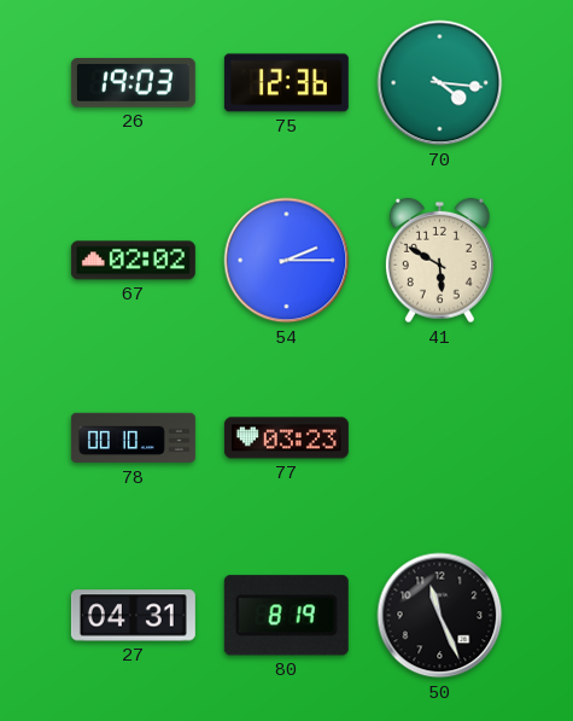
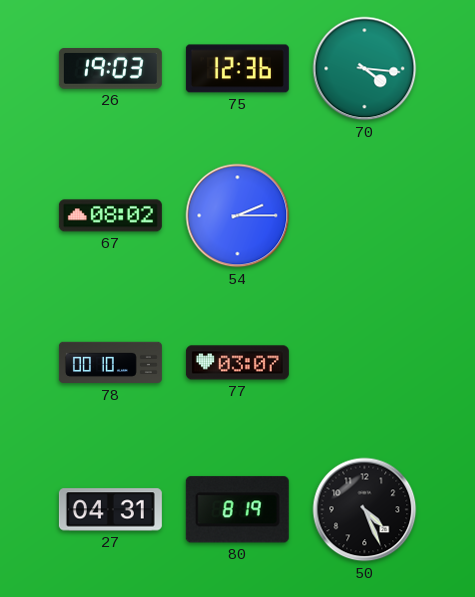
67: 02:02 -> 08:02
41: 5:50 -> none
77: 03:23 -> 03:07
50: 11:26 -> 4:26
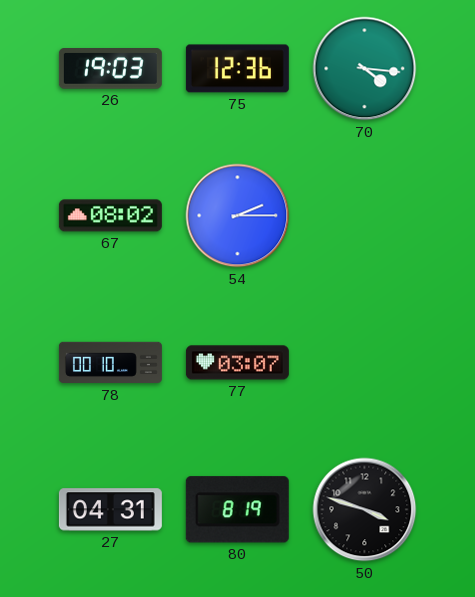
50: 4:26 -> 3:48
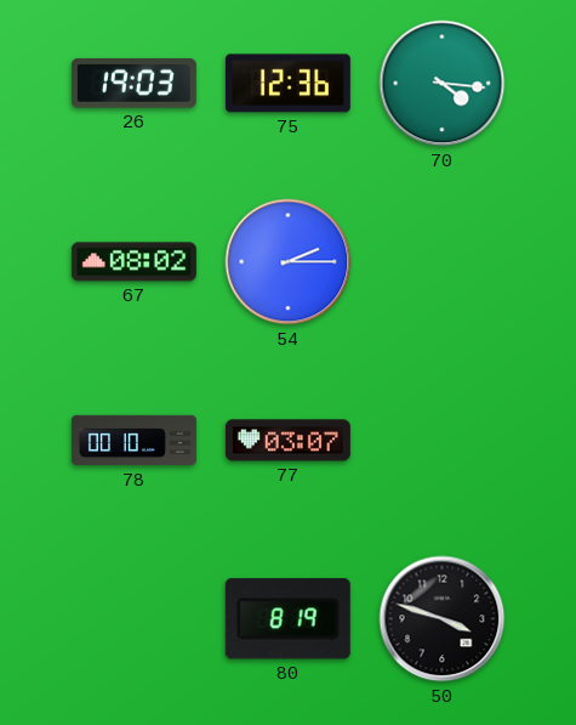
27: 04:31 -> none
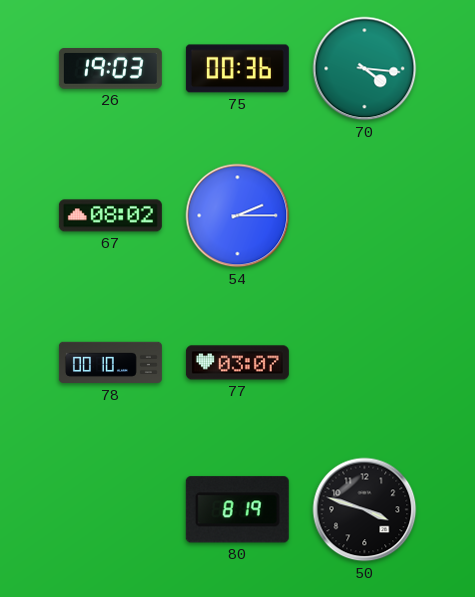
75: 12:36 -> 00:36
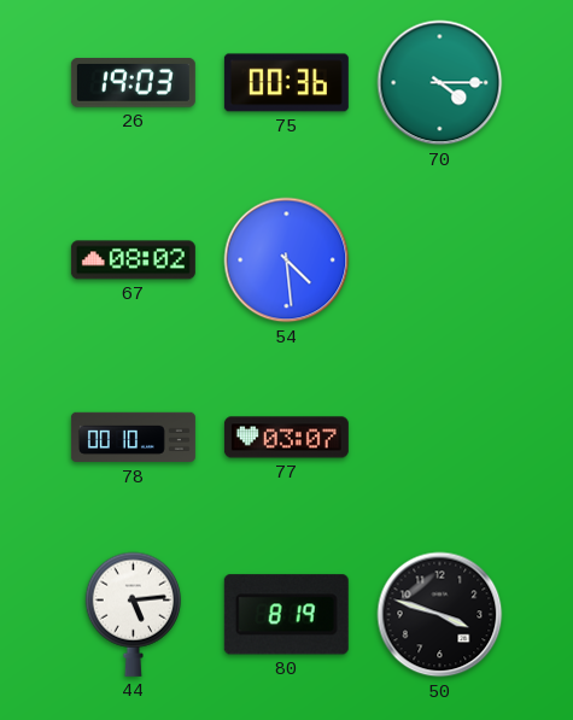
70: 4:16 -> 4:15
54: 2:15 -> 4:29
44: none -> 5:14
